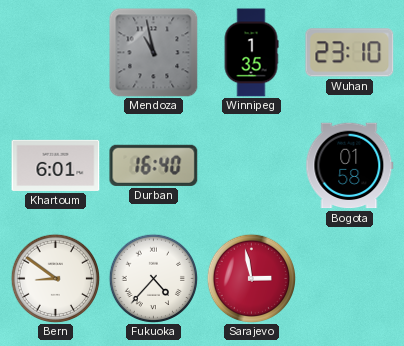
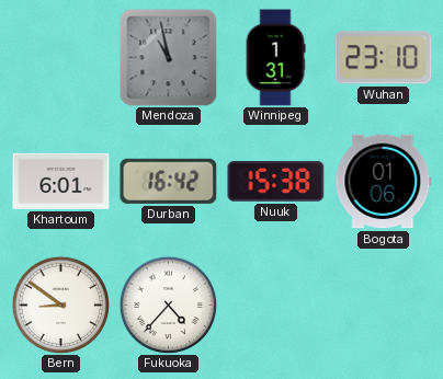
Winnipeg: 1:35 -> 1:31
Durban: 16:40 -> 16:42
Nuuk: none -> 15:38
Bogota: 01:58 -> 01:06
Sarajevo: 2:58 -> none
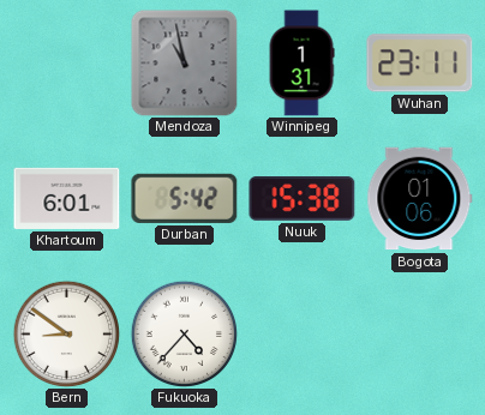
Wuhan: 23:10 -> 23:11
Durban: 16:42 -> 5:42
